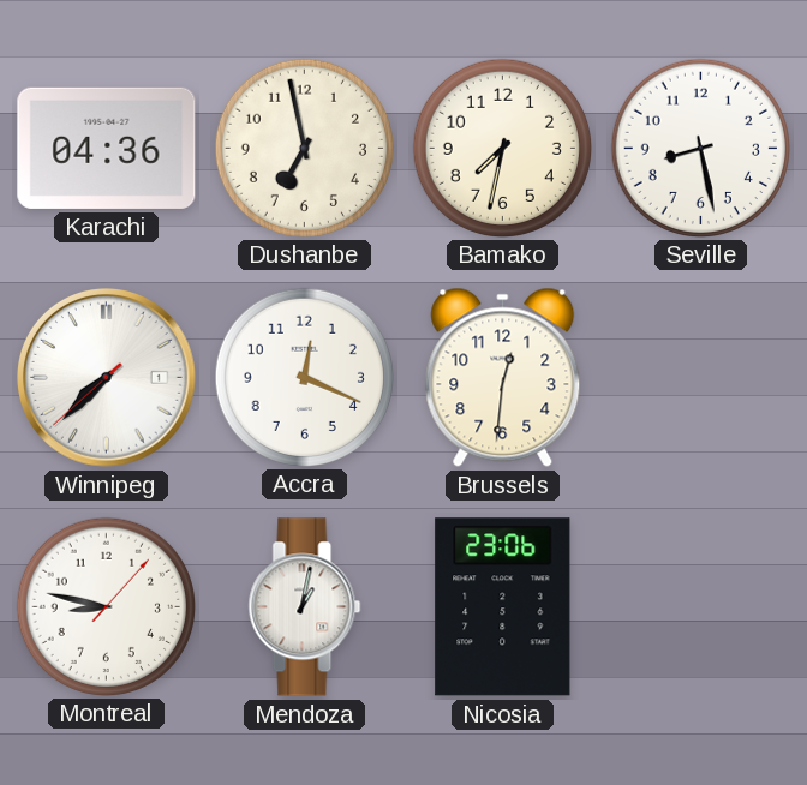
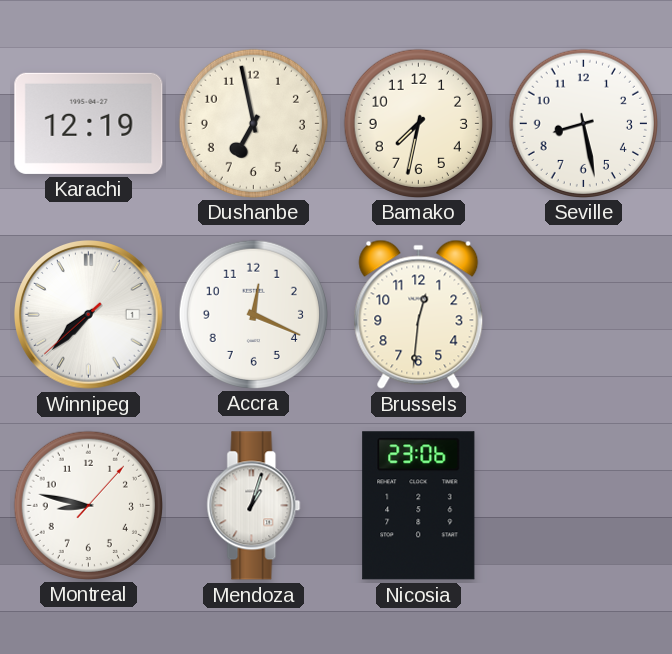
Karachi: 04:36 -> 12:19
Mendoza: 1:02 -> 1:03
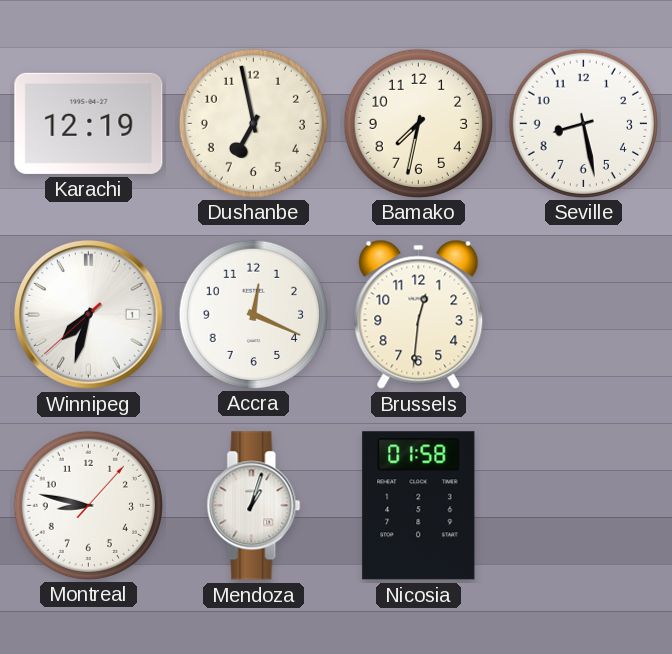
Winnipeg: 7:37 -> 7:32
Nicosia: 23:06 -> 01:58
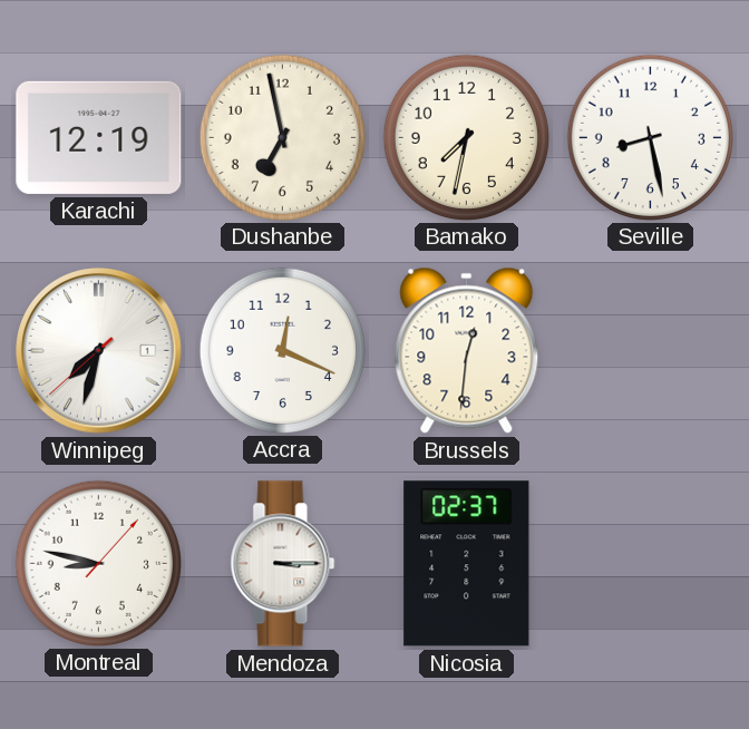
Mendoza: 1:03 -> 3:15
Nicosia: 01:58 -> 02:37
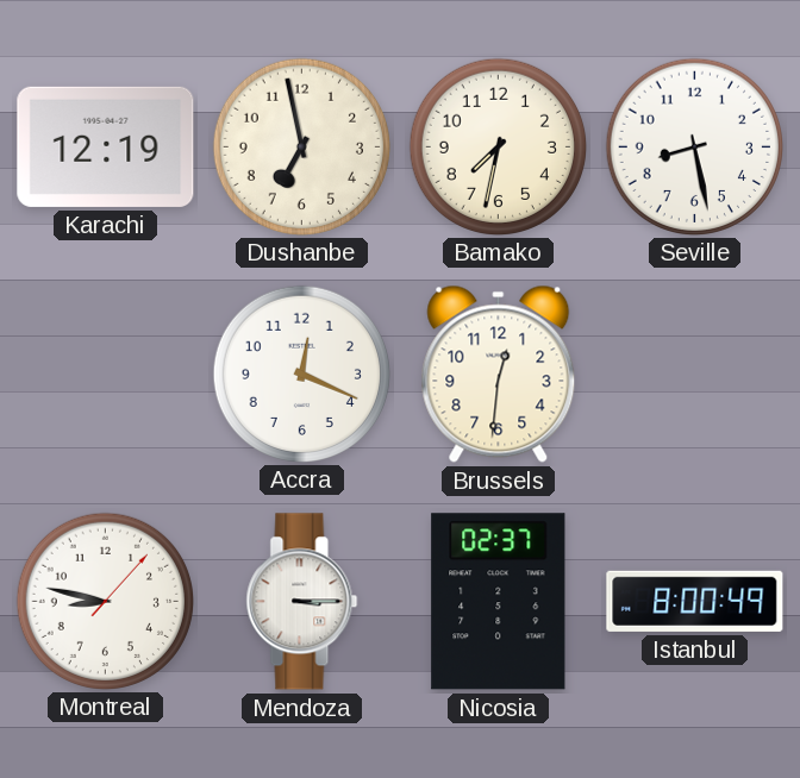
Winnipeg: 7:32 -> none
Istanbul: none -> 8:00
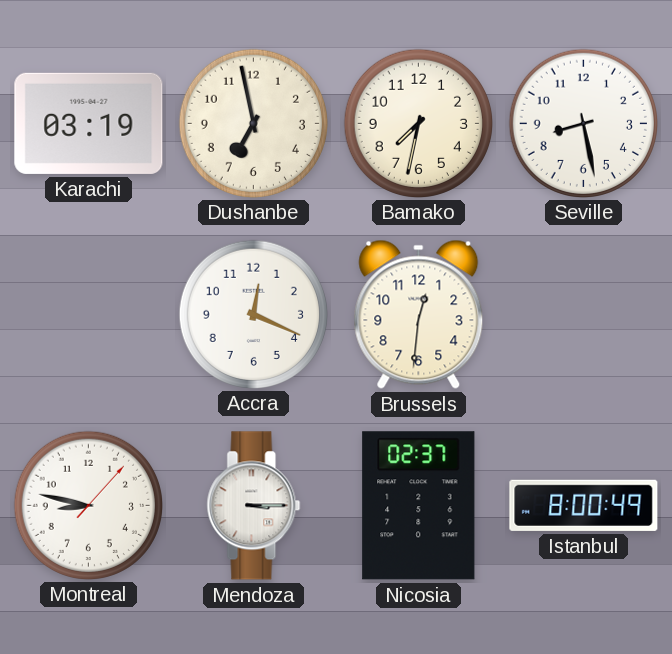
Karachi: 12:19 -> 03:19
